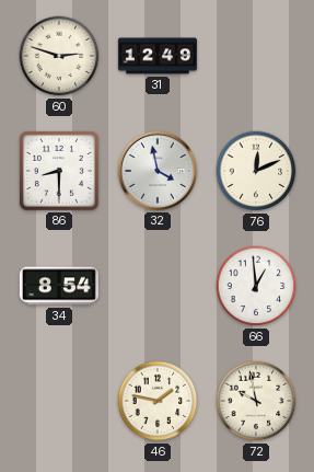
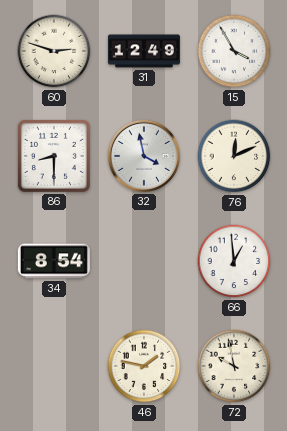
15: none -> 3:55
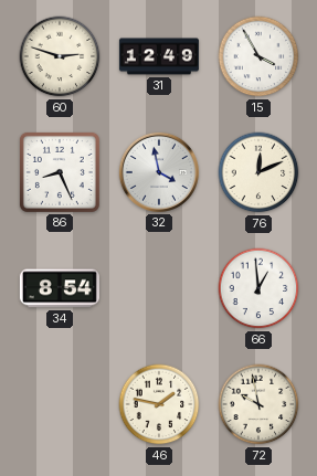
86: 8:30 -> 8:26
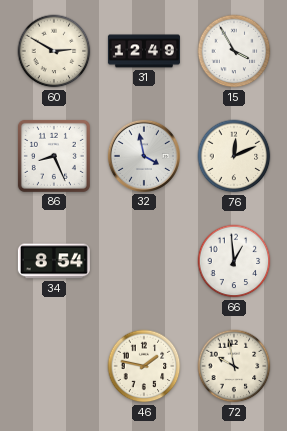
60: 2:48 -> 2:50
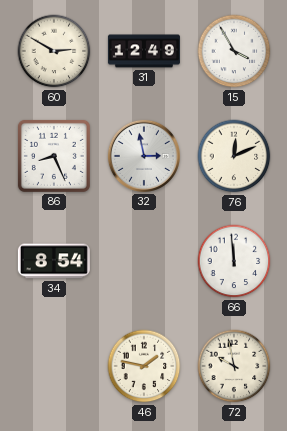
32: 3:58 -> 2:58
66: 12:59 -> 11:59
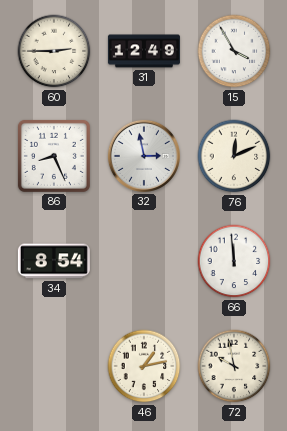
60: 2:50 -> 2:45
46: 1:47 -> 1:13
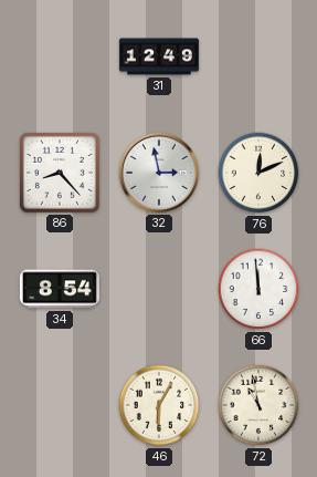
60: 2:45 -> none
15: 3:55 -> none
86: 8:26 -> 8:23
46: 1:13 -> 6:05
72: 9:58 -> 10:58
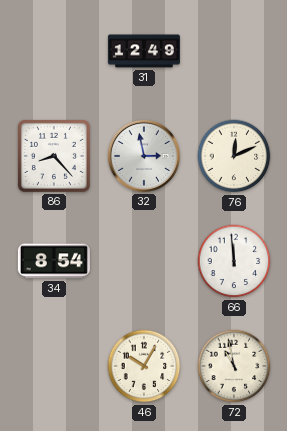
46: 6:05 -> 10:05
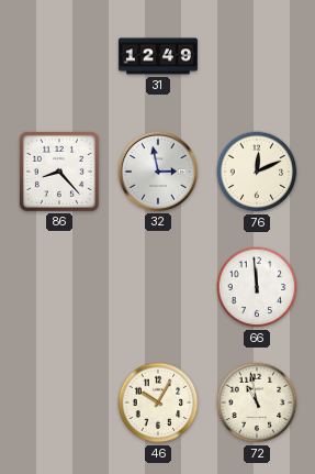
34: 8:54 -> none
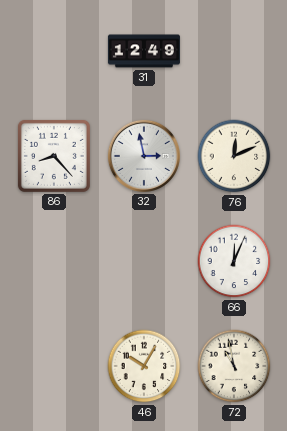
66: 11:59 -> 12:04
